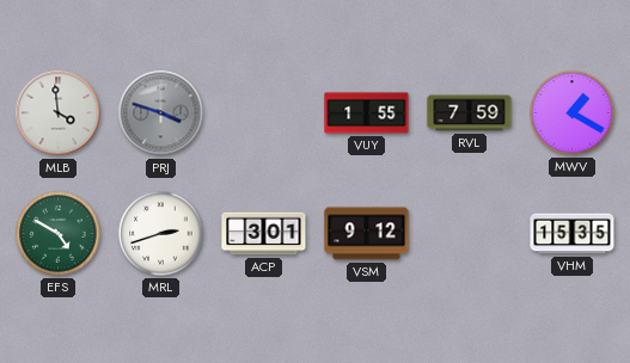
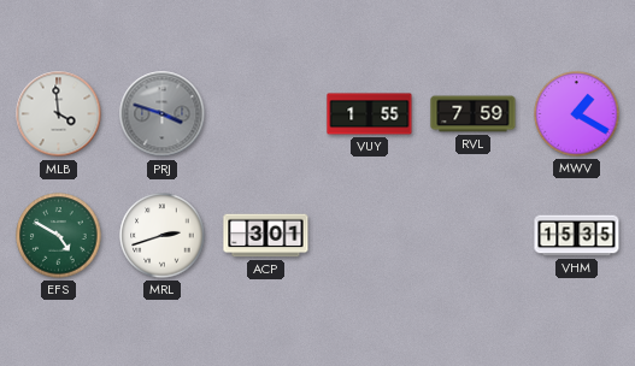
VSM: 9:12 -> none
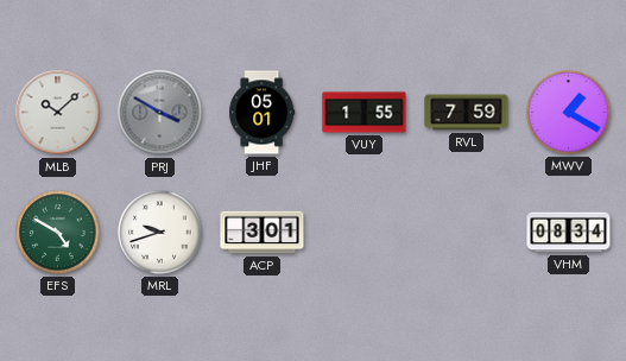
MLB: 3:59 -> 10:08
PRJ: 3:48 -> 3:50
JHF: none -> 05:01
MRL: 2:42 -> 9:42
VHM: 15:35 -> 08:34
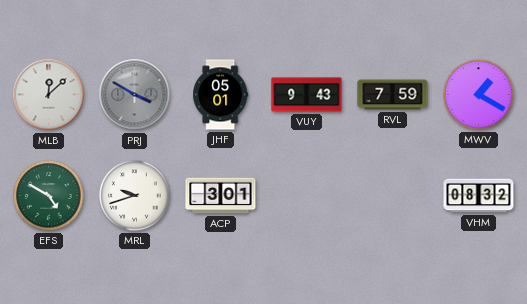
MLB: 10:08 -> 12:08
VUY: 1:55 -> 9:43
VHM: 08:34 -> 08:32
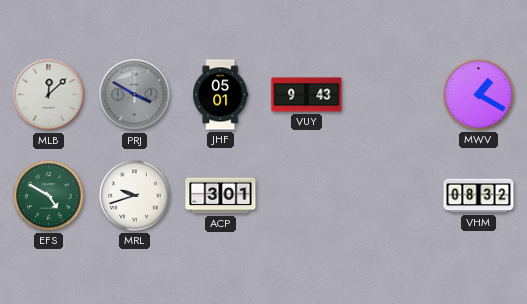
RVL: 7:59 -> none
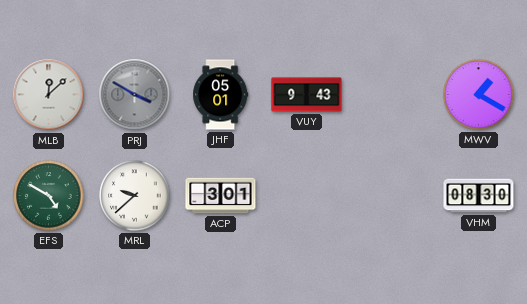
MRL: 9:42 -> 9:38
VHM: 08:32 -> 08:30
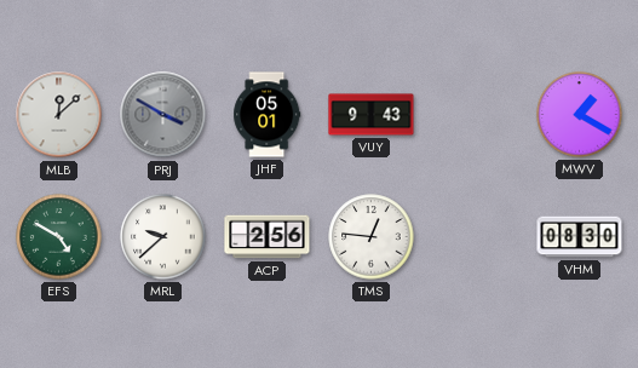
ACP: 3:01 -> 2:56
TMS: none -> 12:46
